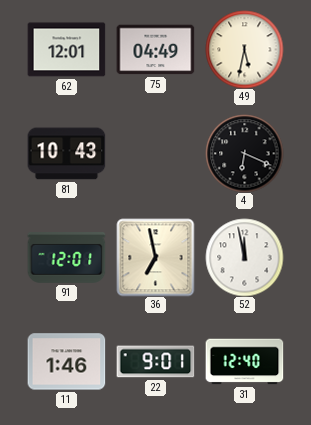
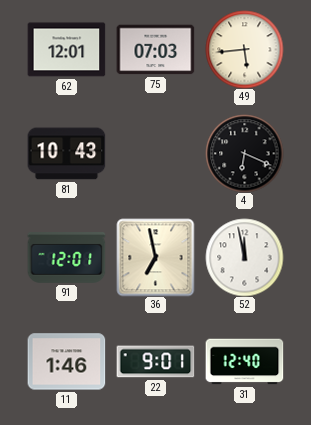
75: 04:49 -> 07:03
49: 5:32 -> 5:44
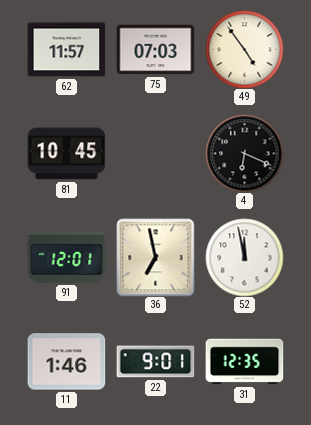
62: 12:01 -> 11:57
49: 5:44 -> 4:54
81: 10:43 -> 10:45
31: 12:40 -> 12:35
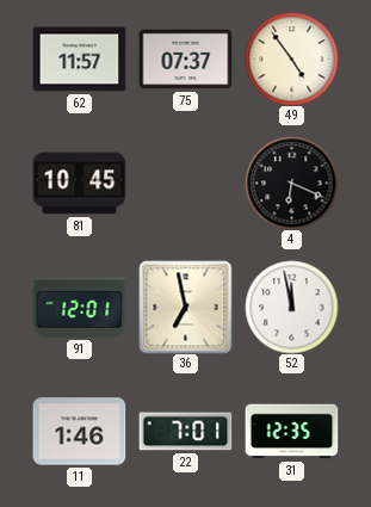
75: 07:03 -> 07:37
22: 9:01 -> 7:01
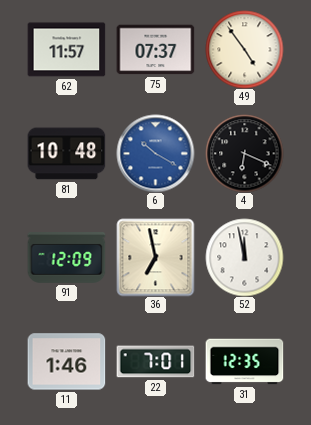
81: 10:45 -> 10:48
6: none -> 10:20
91: 12:01 -> 12:09
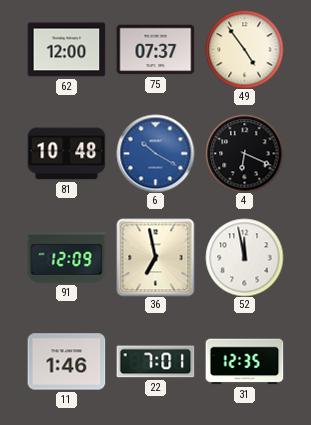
62: 11:57 -> 12:00
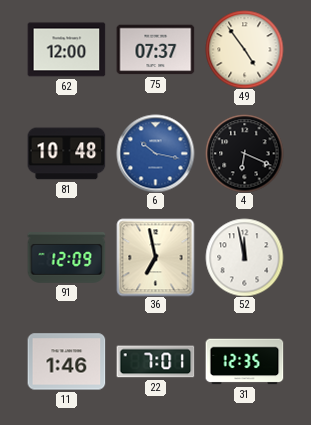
6: 10:20 -> 10:17
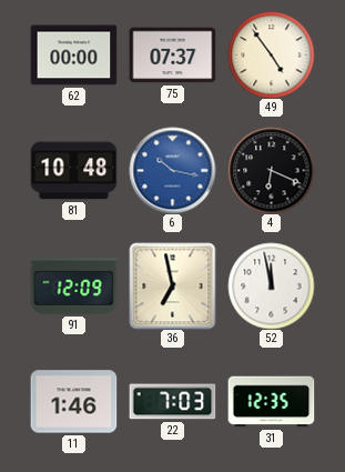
62: 12:00 -> 00:00
22: 7:01 -> 7:03
